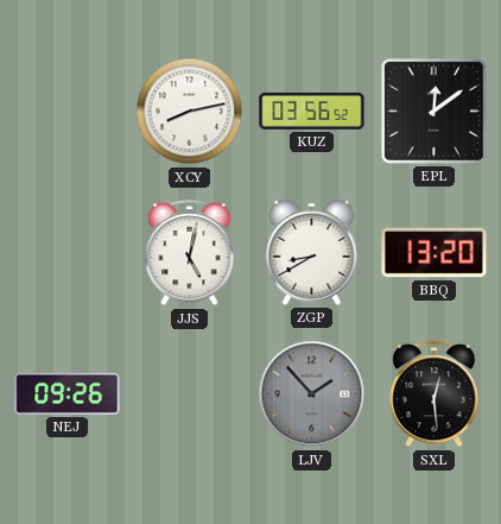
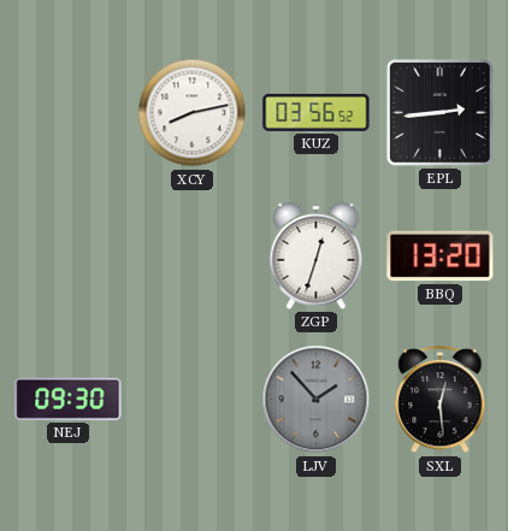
EPL: 12:09 -> 2:44
JJS: 5:02 -> none
ZGP: 8:40 -> 12:33
NEJ: 09:26 -> 09:30
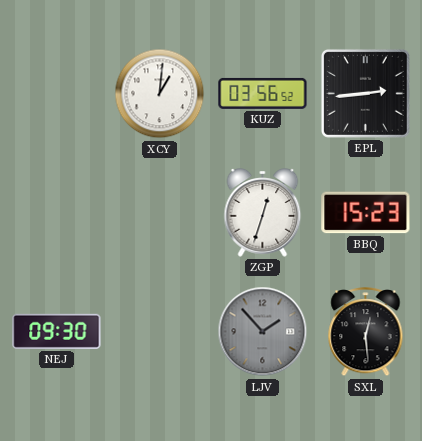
XCY: 8:13 -> 1:01
BBQ: 13:20 -> 15:23
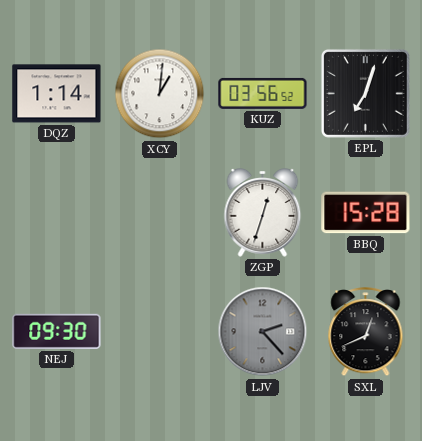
DQZ: none -> 1:14
EPL: 2:44 -> 7:03
BBQ: 15:23 -> 15:28
LJV: 1:53 -> 2:23
SXL: 12:29 -> 12:41
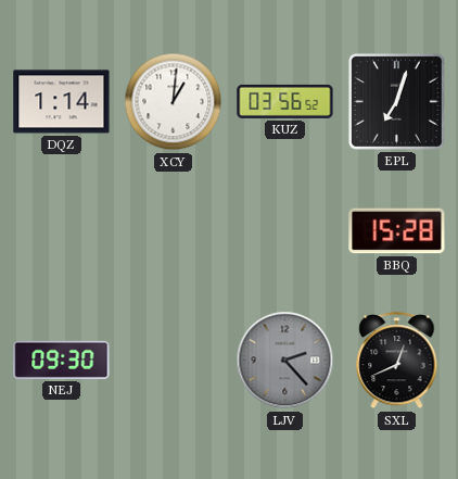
ZGP: 12:33 -> none
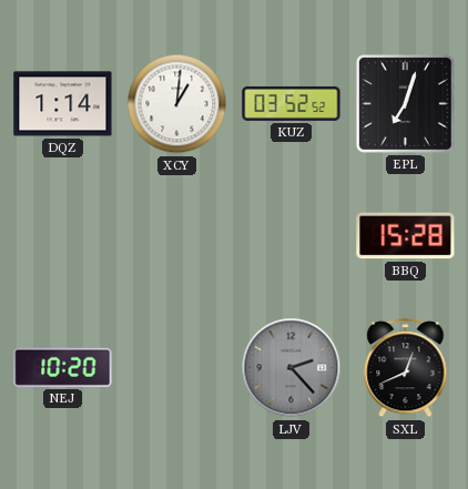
KUZ: 03:56 -> 03:52
NEJ: 09:30 -> 10:20
